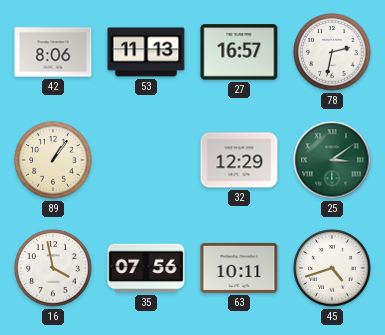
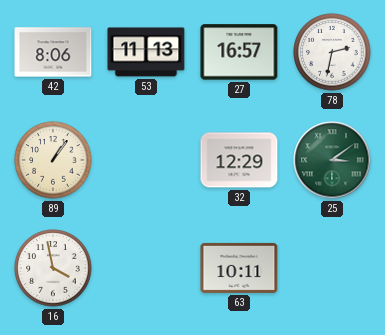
35: 07:56 -> none
45: 4:42 -> none
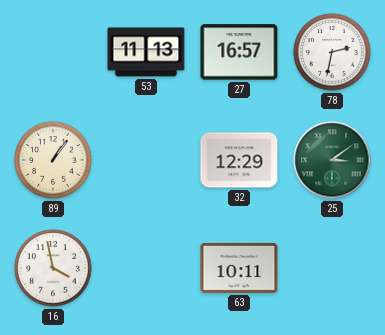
42: 8:06 -> none
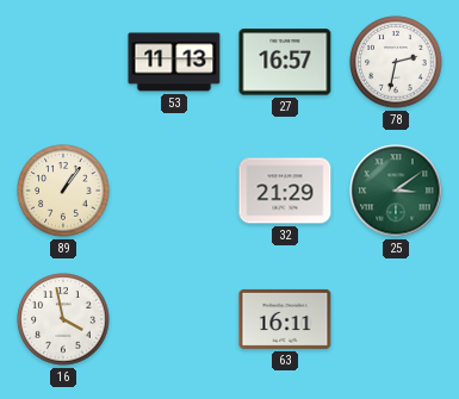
32: 12:29 -> 21:29
63: 10:11 -> 16:11
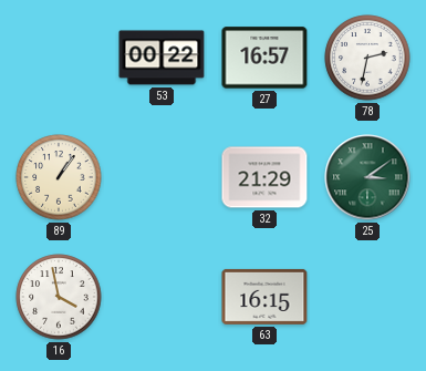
53: 11:13 -> 00:22
63: 16:11 -> 16:15
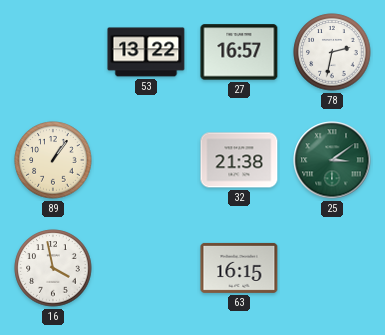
53: 00:22 -> 13:22
32: 21:29 -> 21:38
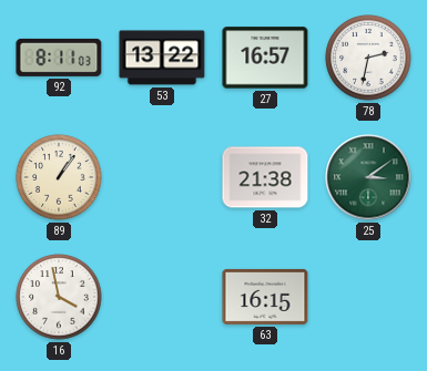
92: none -> 8:11
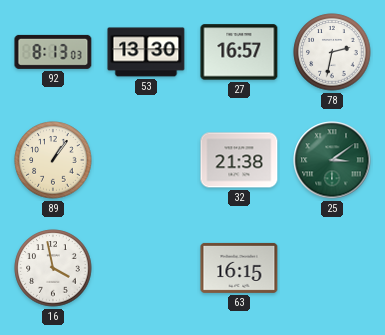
92: 8:11 -> 8:13
53: 13:22 -> 13:30
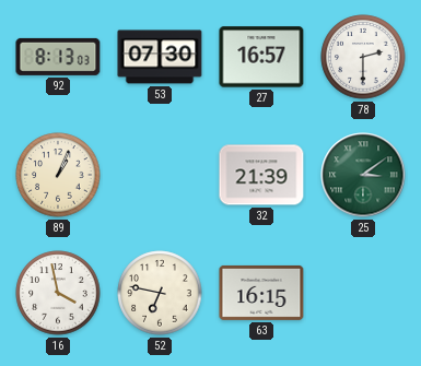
53: 13:30 -> 07:30
78: 2:32 -> 2:30
89: 1:06 -> 1:04
32: 21:38 -> 21:39
52: none -> 6:47
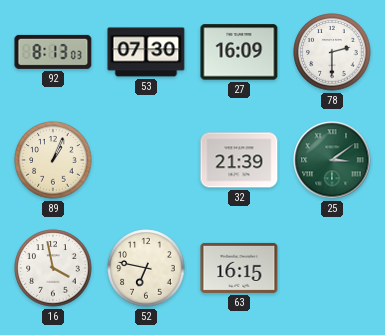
27: 16:57 -> 16:09
